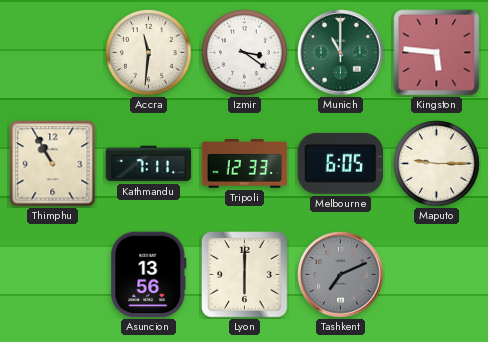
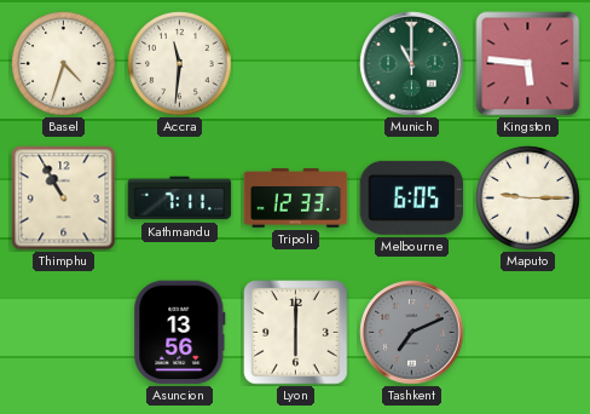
Basel: none -> 4:33
Izmir: 3:21 -> none
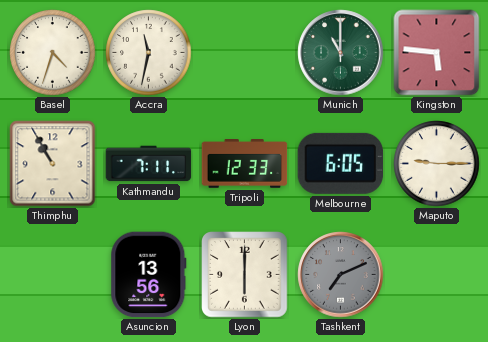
Accra: 11:31 -> 11:32
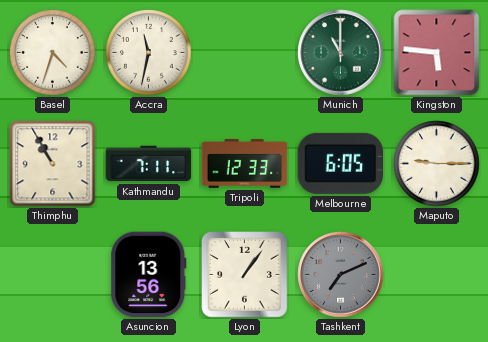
Lyon: 6:00 -> 1:06
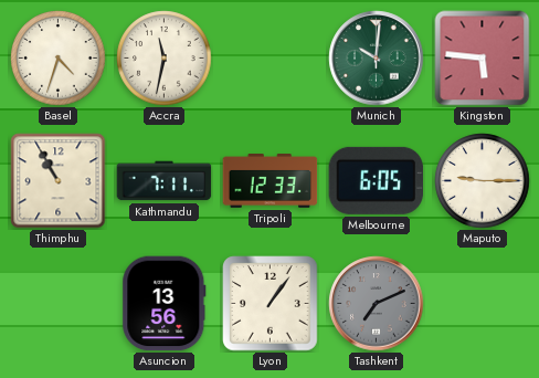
Munich: 11:00 -> 10:01
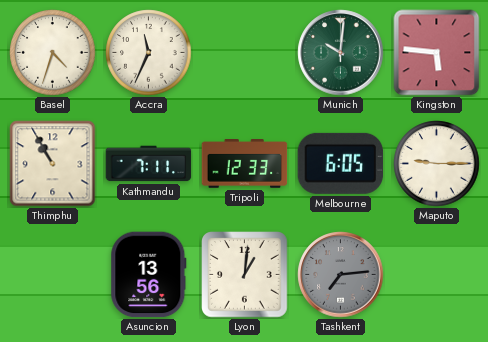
Accra: 11:32 -> 11:34
Lyon: 1:06 -> 1:01
Tashkent: 7:11 -> 7:14
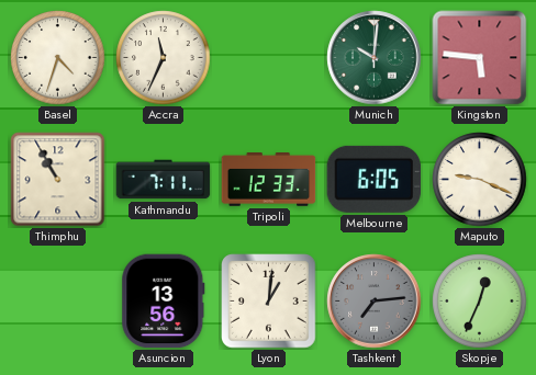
Maputo: 9:15 -> 9:19
Skopje: none -> 12:34
